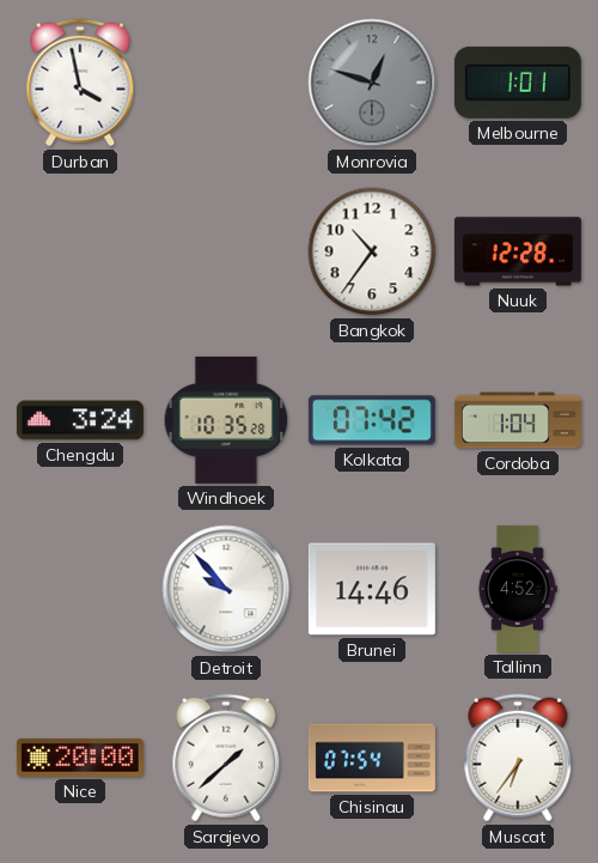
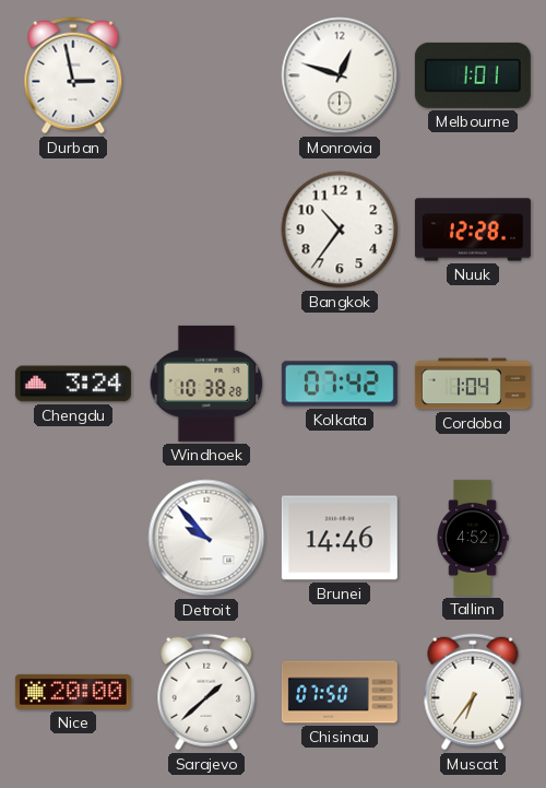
Durban: 3:58 -> 2:58
Monrovia dial: grey -> white
Windhoek: 10:35 -> 10:38
Chisinau: 07:54 -> 07:50
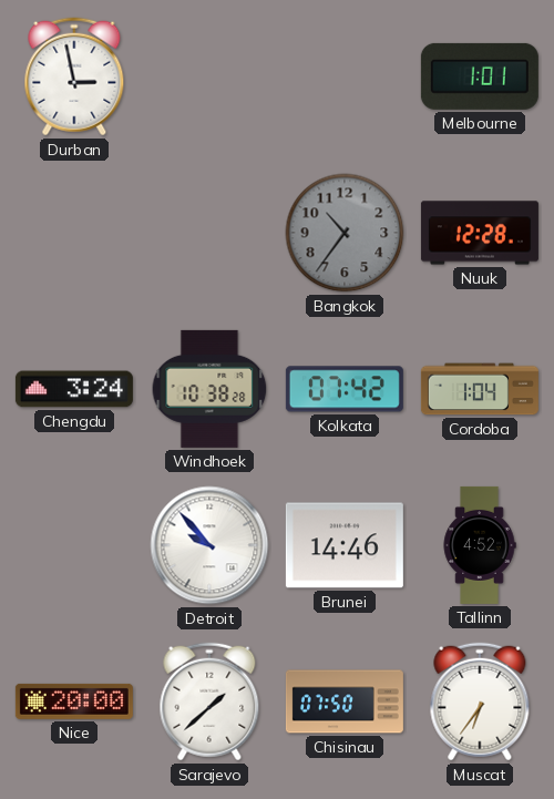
Monrovia: 12:48 -> none
Bangkok dial: white -> grey
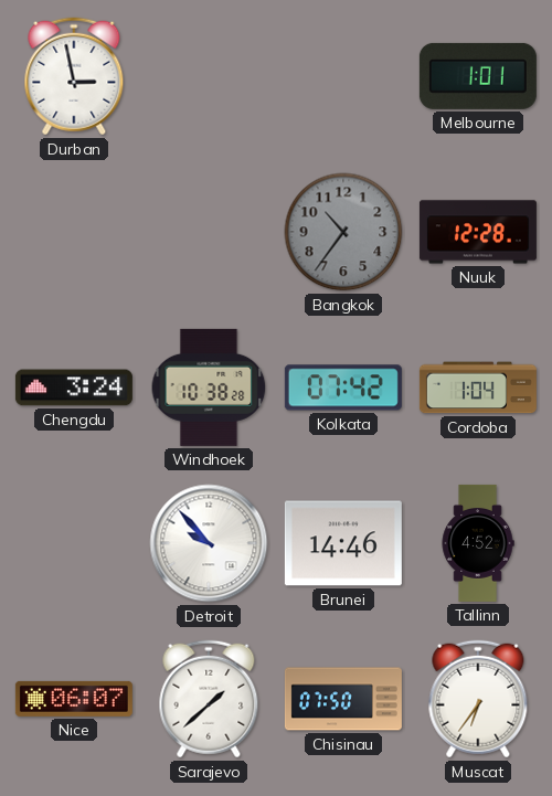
Nice: 20:00 -> 06:07
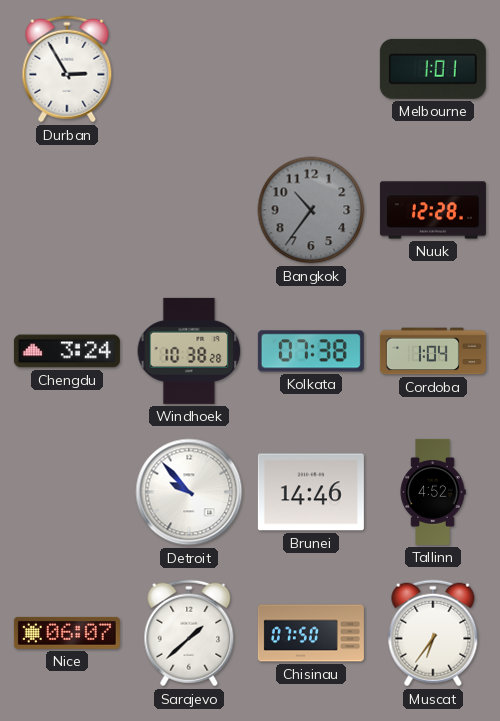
Durban: 2:58 -> 2:55
Kolkata: 07:42 -> 07:38
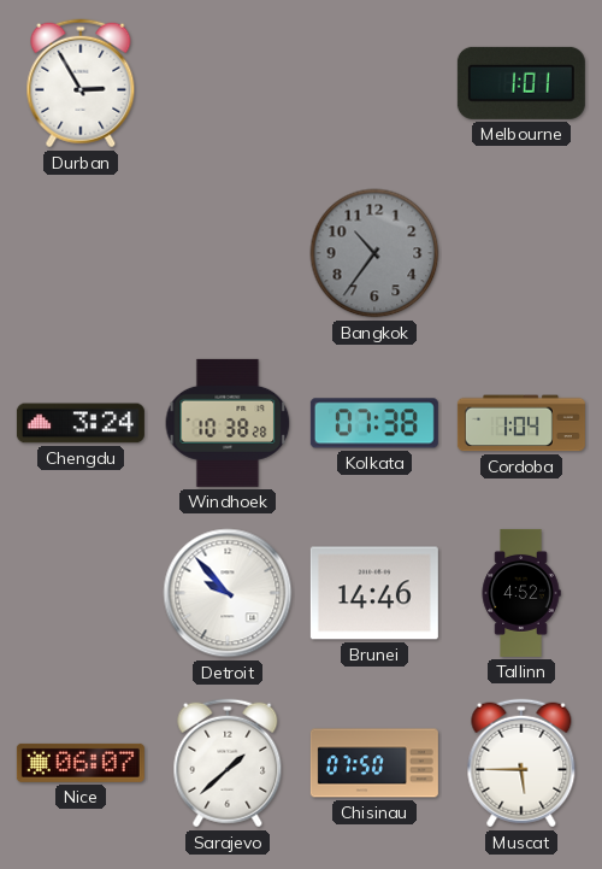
Nuuk: 12:28 -> none
Muscat: 6:36 -> 5:45
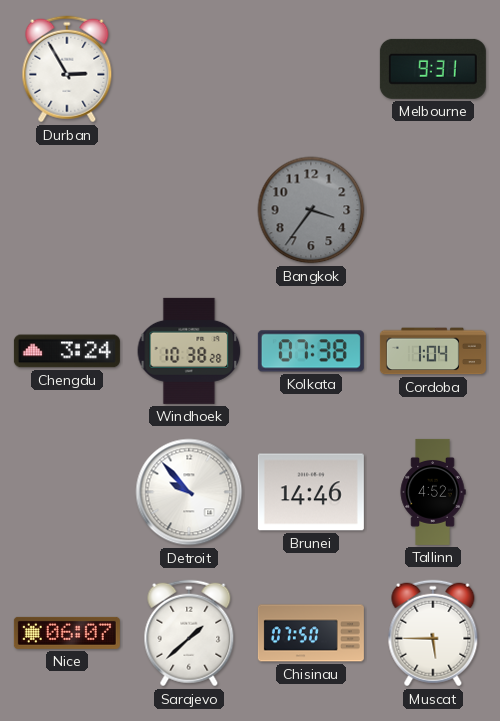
Melbourne: 1:01 -> 9:31
Bangkok: 10:36 -> 3:36
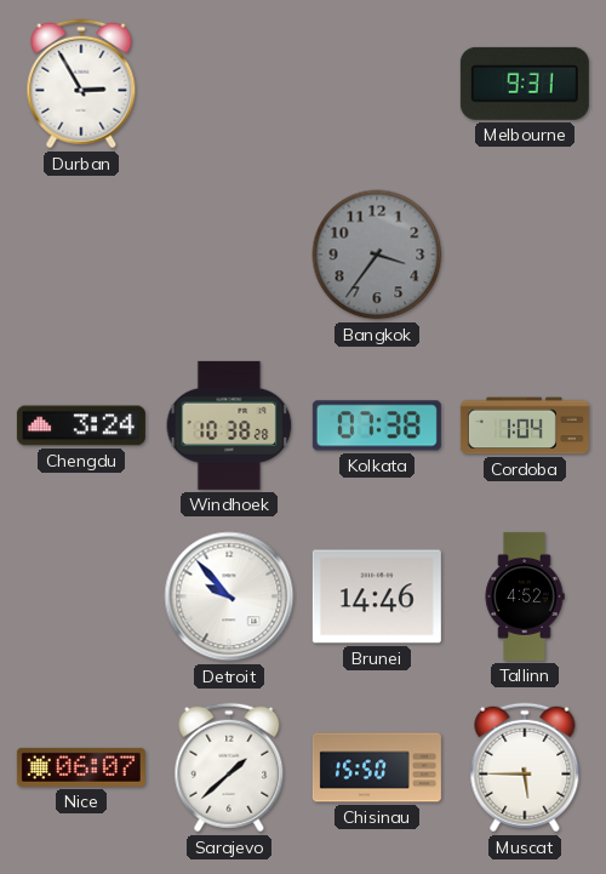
Chisinau: 07:50 -> 15:50
